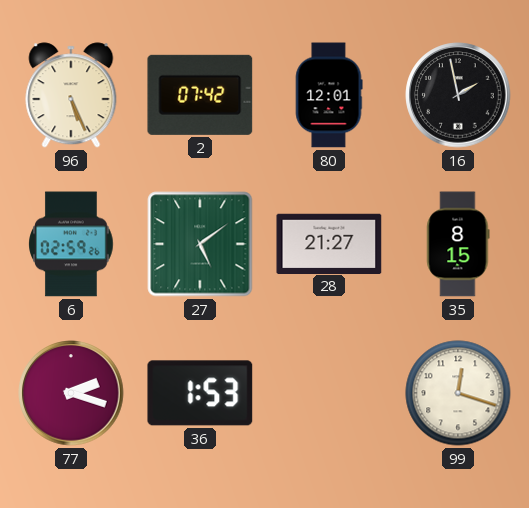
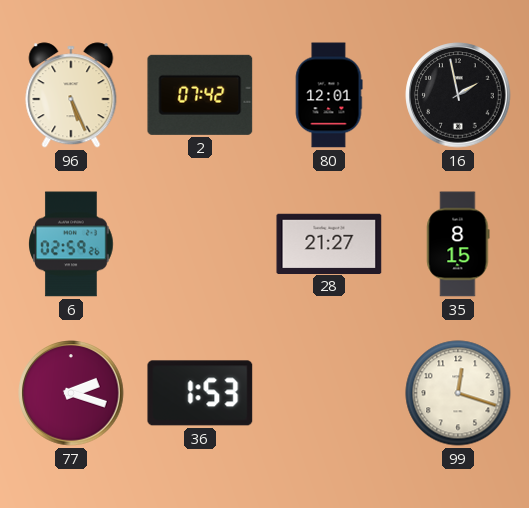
27: 5:09 -> none
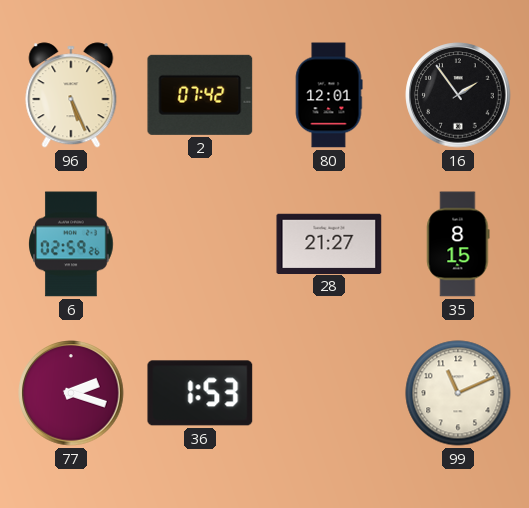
16: 1:58 -> 1:54
99: 12:18 -> 11:11
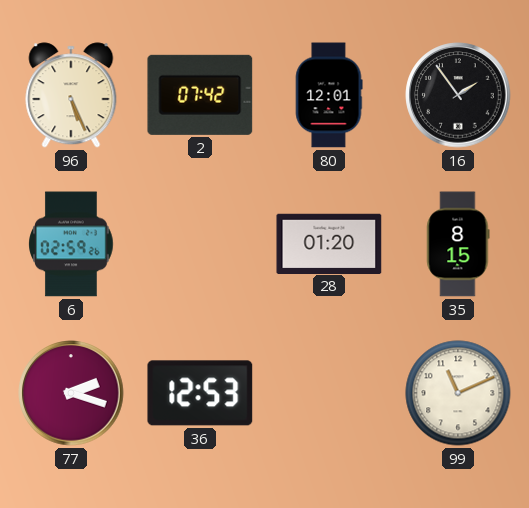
28: 21:27 -> 01:20
36: 1:53 -> 12:53
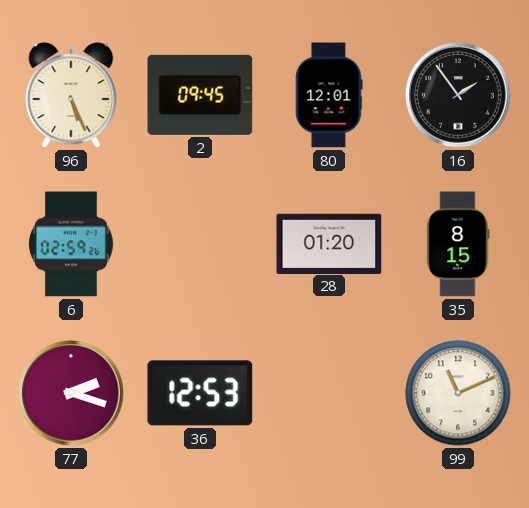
2: 07:42 -> 09:45
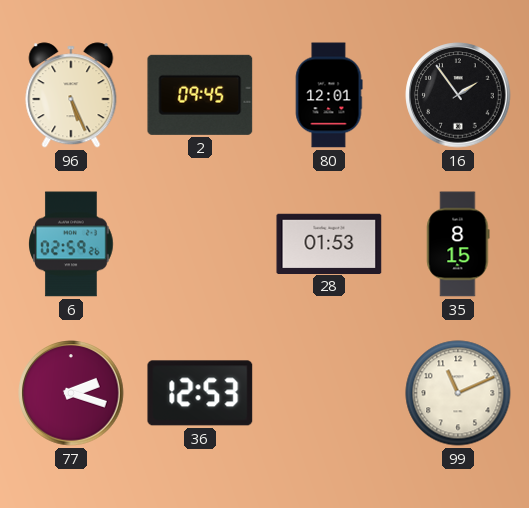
28: 01:20 -> 01:53
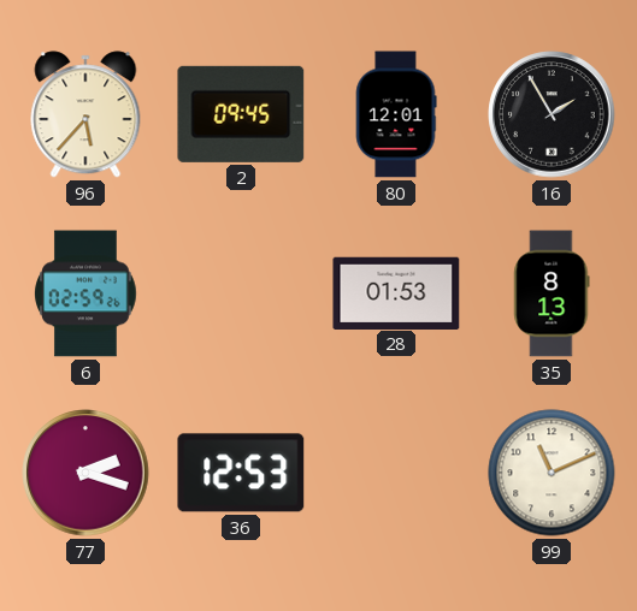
96: 5:26 -> 5:37
16: 1:54 -> 1:55
35: 8:15 -> 8:13
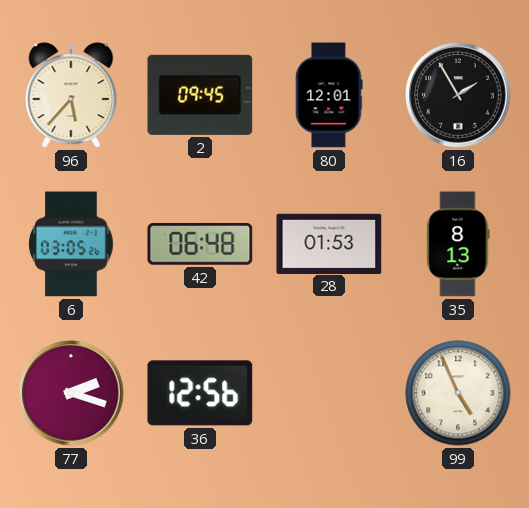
6: 02:59 -> 03:05
42: none -> 06:48
36: 12:53 -> 12:56
99: 11:11 -> 4:56
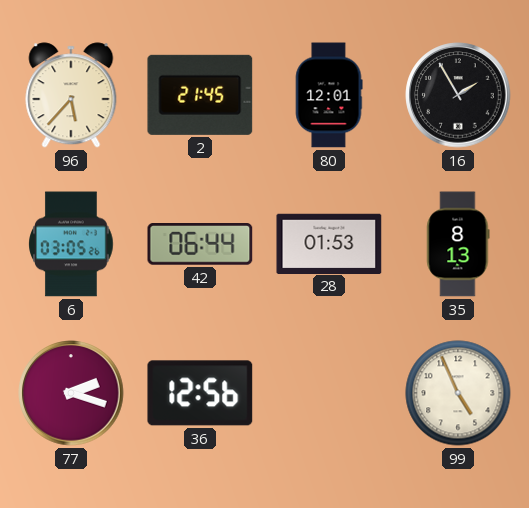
2: 09:45 -> 21:45
42: 06:48 -> 06:44
